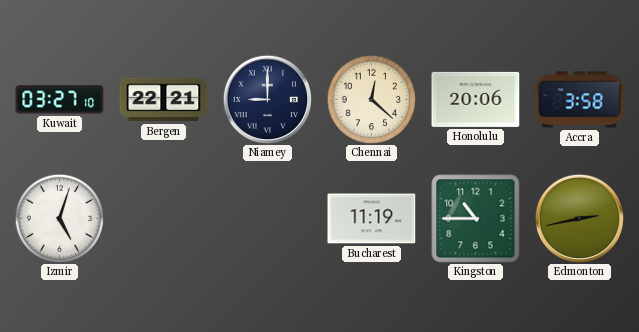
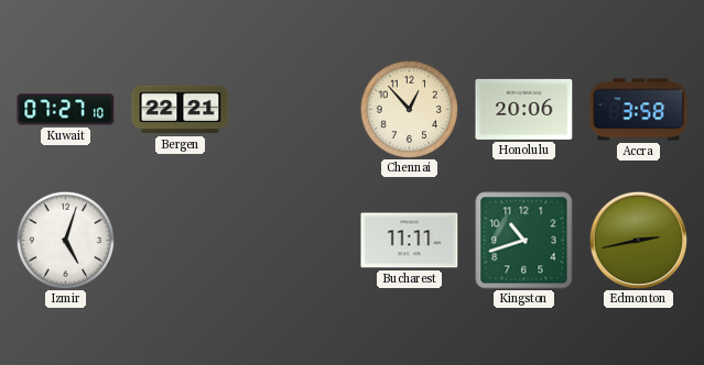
Kuwait: 03:27 -> 07:27
Niamey: 9:00 -> none
Chennai: 12:22 -> 12:53
Bucharest: 11:19 -> 11:11
Kingston: 10:45 -> 10:42
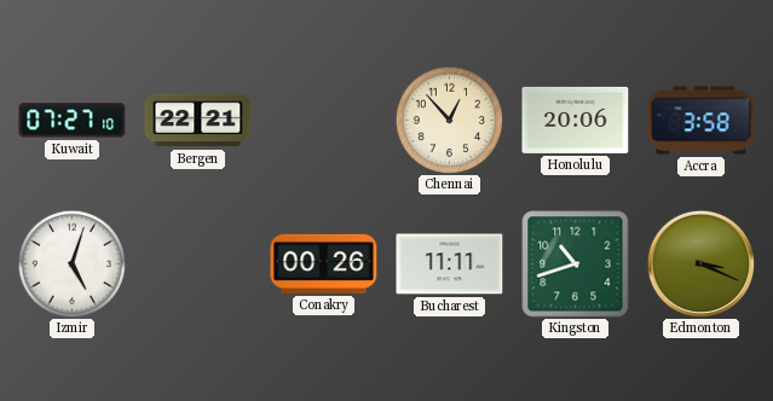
Conakry: none -> 00:26
Edmonton: 2:43 -> 3:19
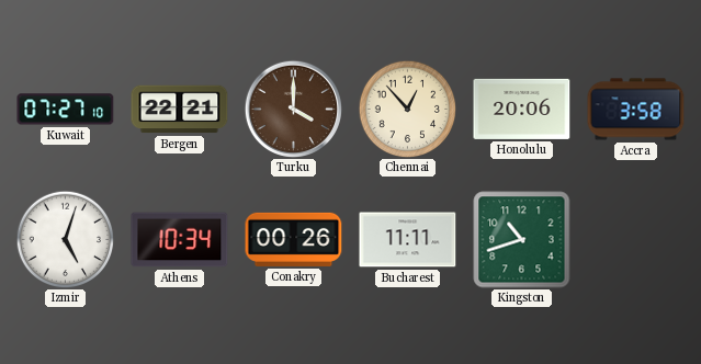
Turku: none -> 4:00
Athens: none -> 10:34
Edmonton: 3:19 -> none
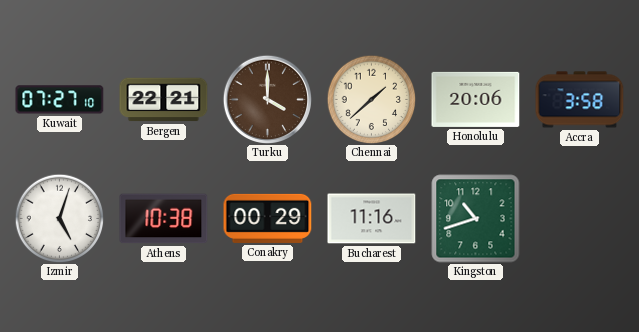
Chennai: 12:53 -> 1:38
Athens: 10:34 -> 10:38
Conakry: 00:26 -> 00:29
Bucharest: 11:11 -> 11:16
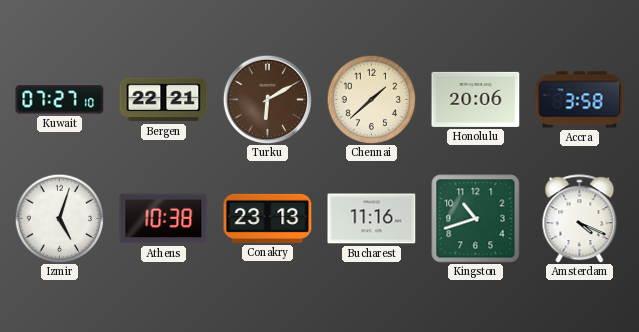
Turku: 4:00 -> 6:10
Conakry: 00:29 -> 23:13
Amsterdam: none -> 4:19
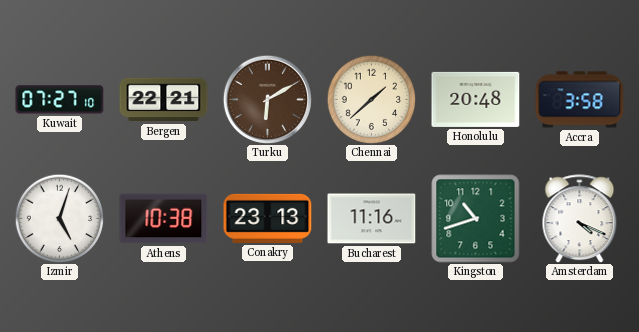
Honolulu: 20:06 -> 20:48
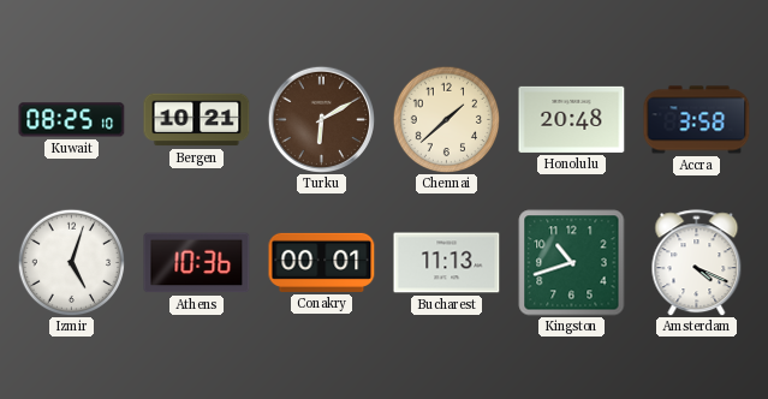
Kuwait: 07:27 -> 08:25
Bergen: 22:21 -> 10:21
Athens: 10:38 -> 10:36
Conakry: 23:13 -> 00:01
Bucharest: 11:16 -> 11:13
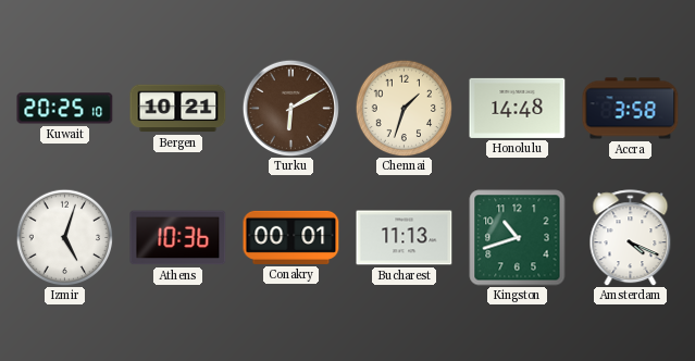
Kuwait: 08:25 -> 20:25
Chennai: 1:38 -> 1:33
Honolulu: 20:48 -> 14:48
